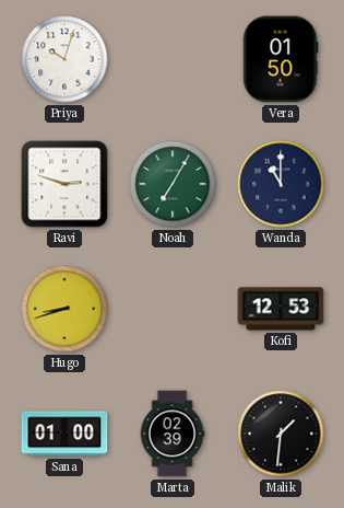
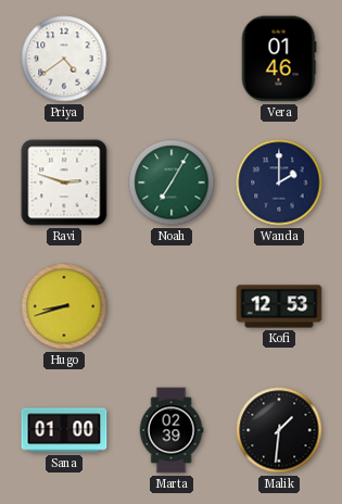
Priya: 10:03 -> 4:39
Vera: 01:50 -> 01:46
Wanda: 11:00 -> 2:00
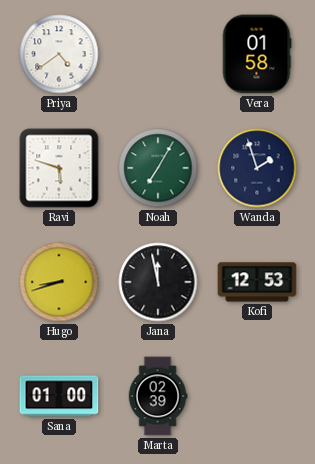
Vera: 01:46 -> 01:58
Ravi: 2:48 -> 5:48
Wanda: 2:00 -> 1:57
Jana: none -> 11:58
Malik: 1:31 -> none
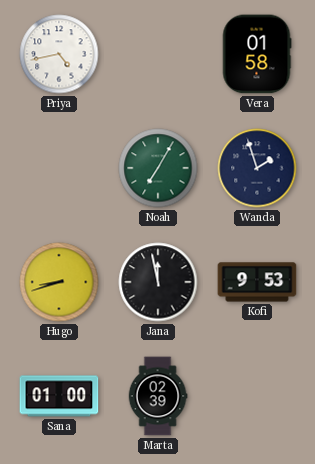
Priya: 4:39 -> 4:43
Ravi: 5:48 -> none
Kofi: 12:53 -> 9:53
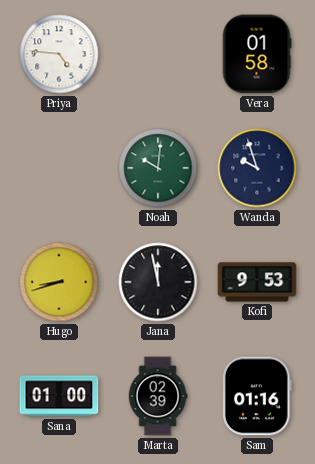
Priya: 4:43 -> 4:46
Noah: 7:05 -> 10:01
Wanda: 1:57 -> 9:57
Sam: none -> 01:16
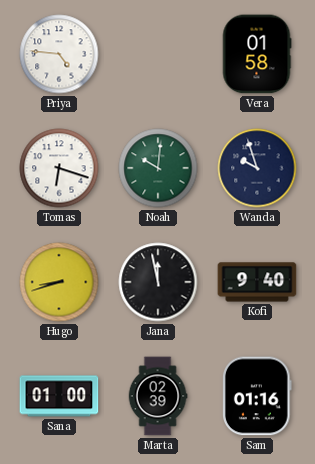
Tomas: none -> 6:18
Kofi: 9:53 -> 9:40
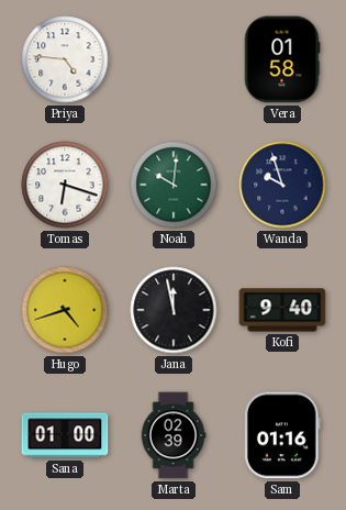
Hugo: 8:42 -> 4:42
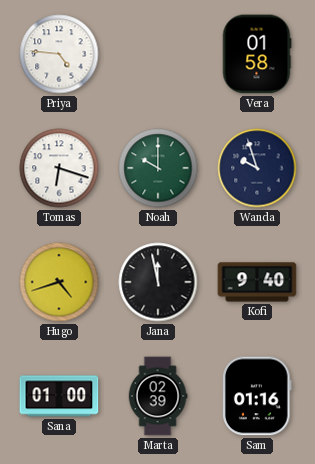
Noah: 10:01 -> 10:00
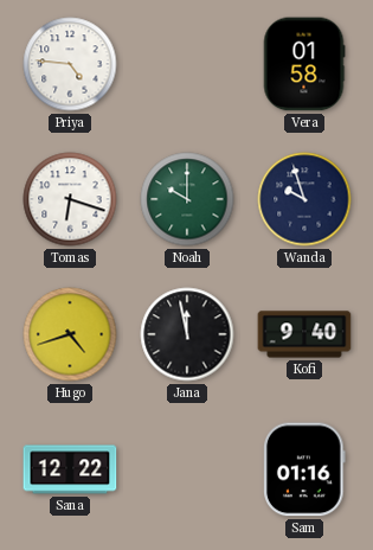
Sana: 01:00 -> 12:22
Marta: 02:39 -> none
